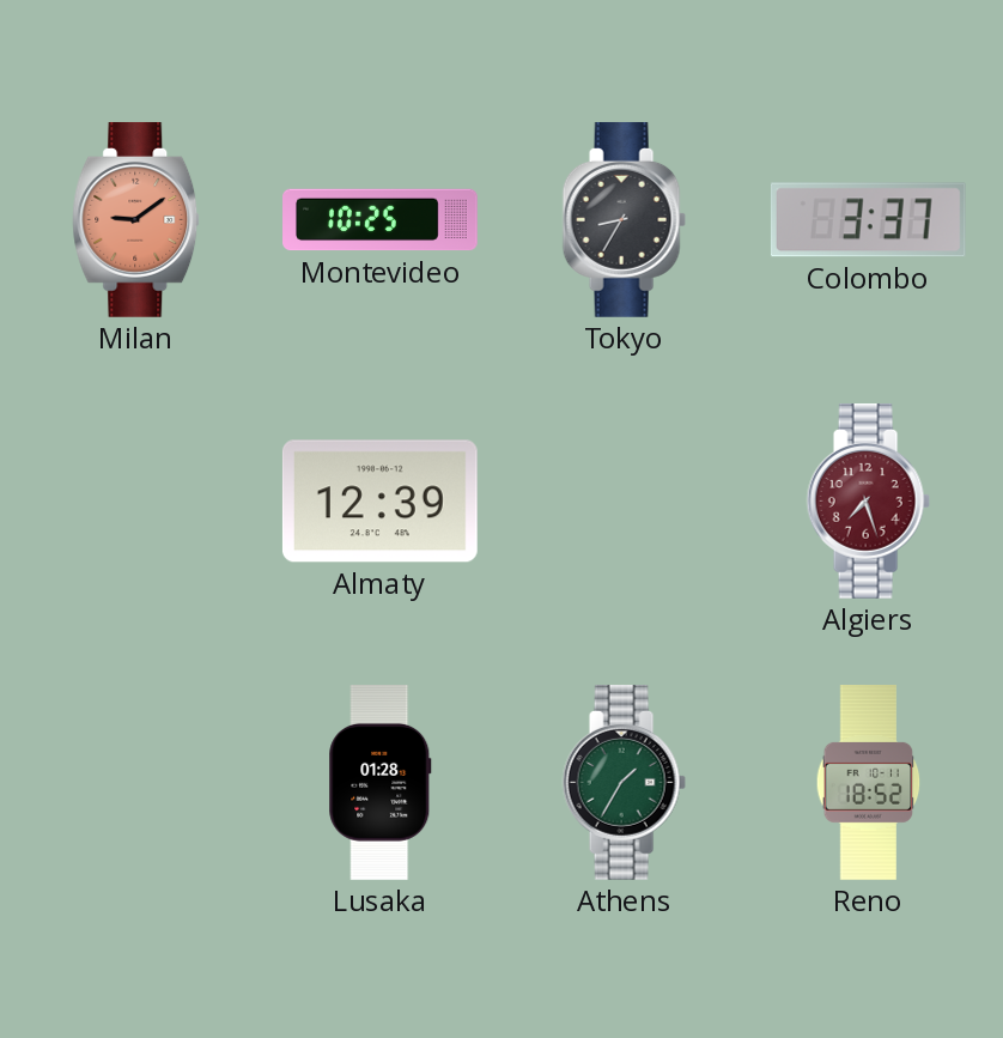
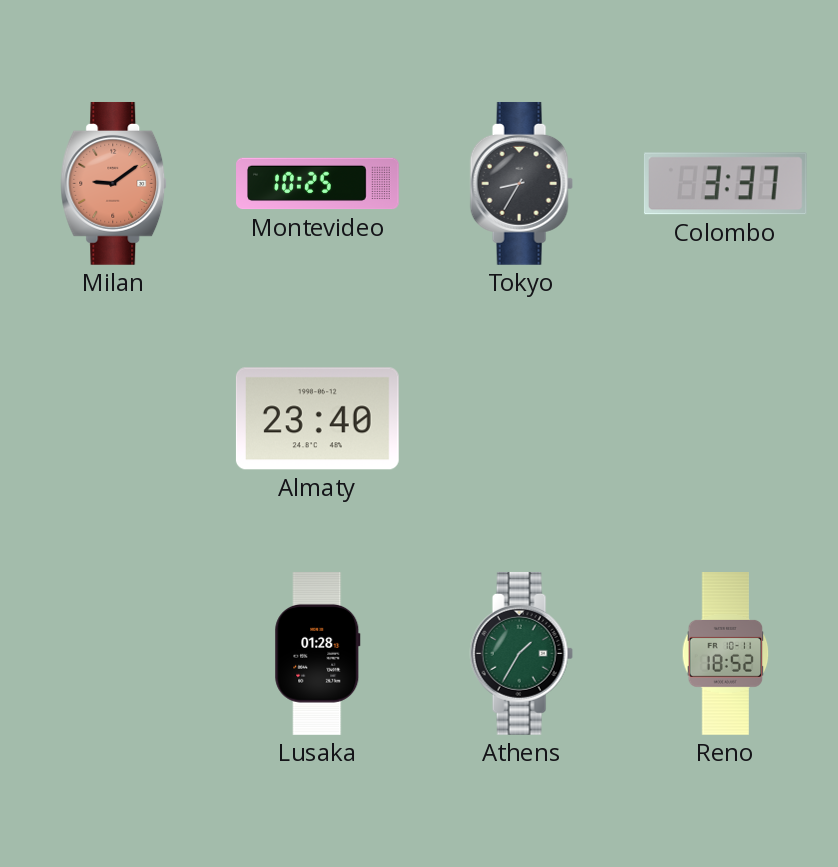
Almaty: 12:39 -> 23:40
Algiers: 7:27 -> none
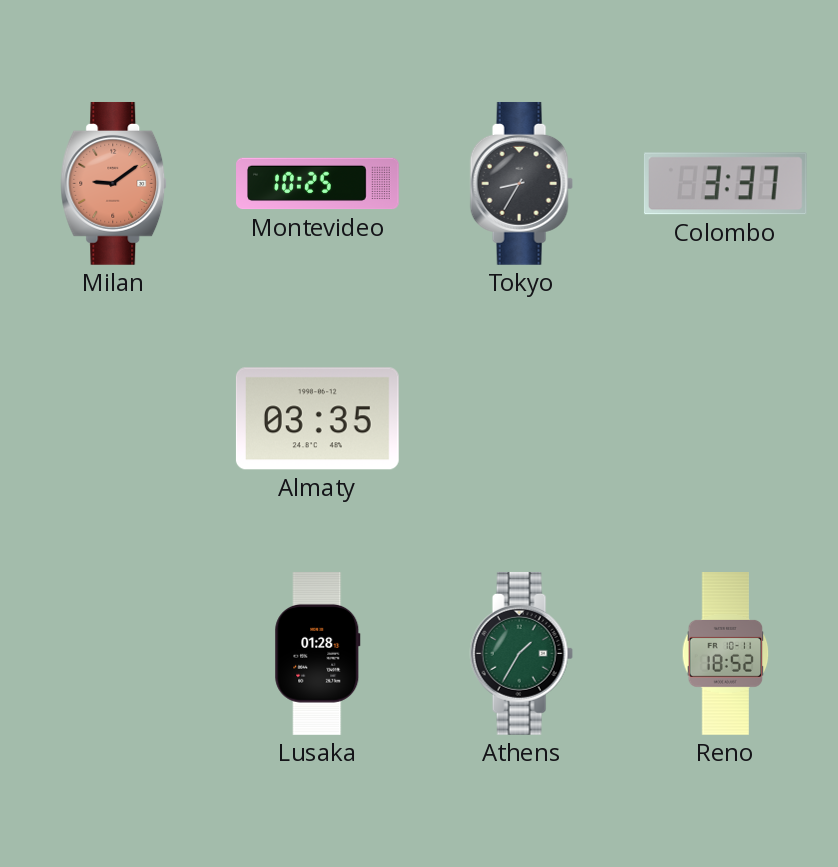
Almaty: 23:40 -> 03:35
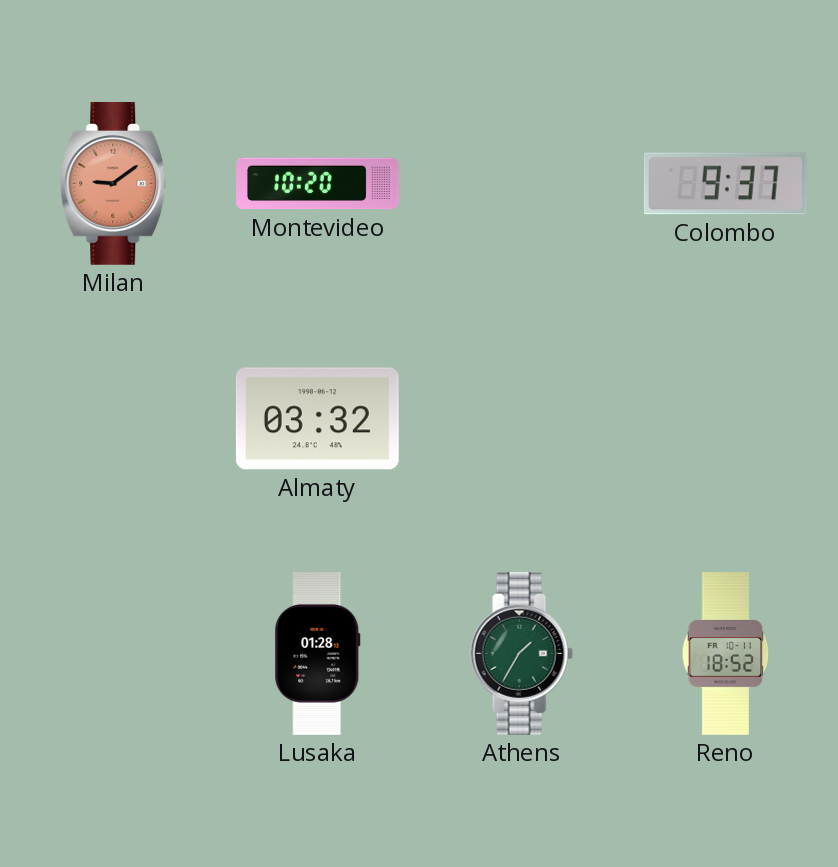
Montevideo: 10:25 -> 10:20
Tokyo: 8:35 -> none
Colombo: 3:37 -> 9:37
Almaty: 03:35 -> 03:32
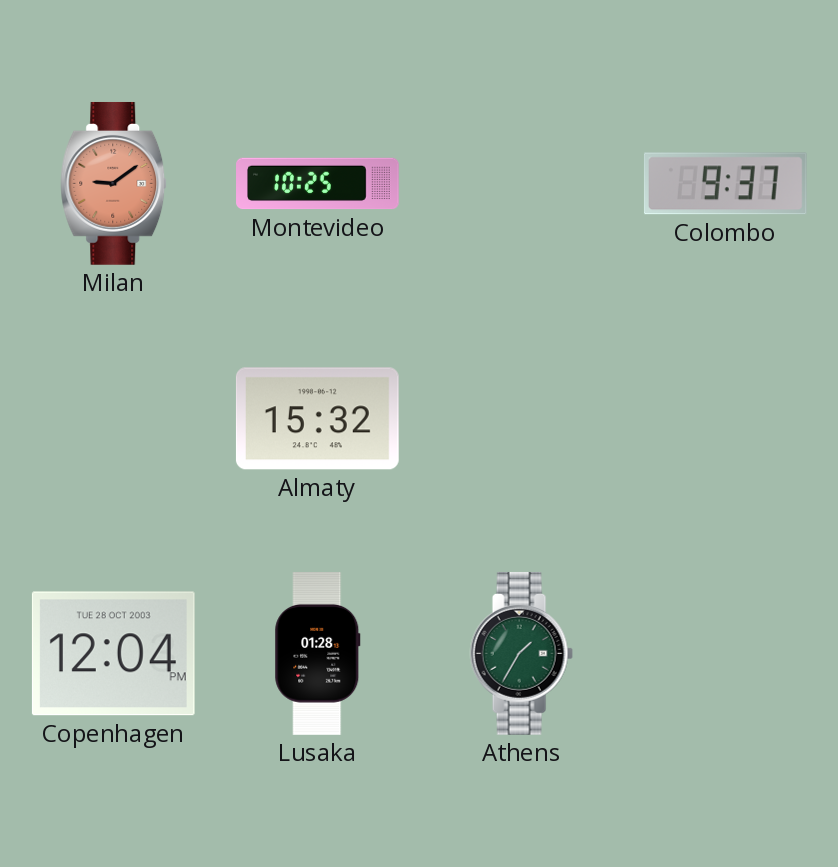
Montevideo: 10:20 -> 10:25
Almaty: 03:32 -> 15:32
Copenhagen: none -> 12:04
Reno: 18:52 -> none
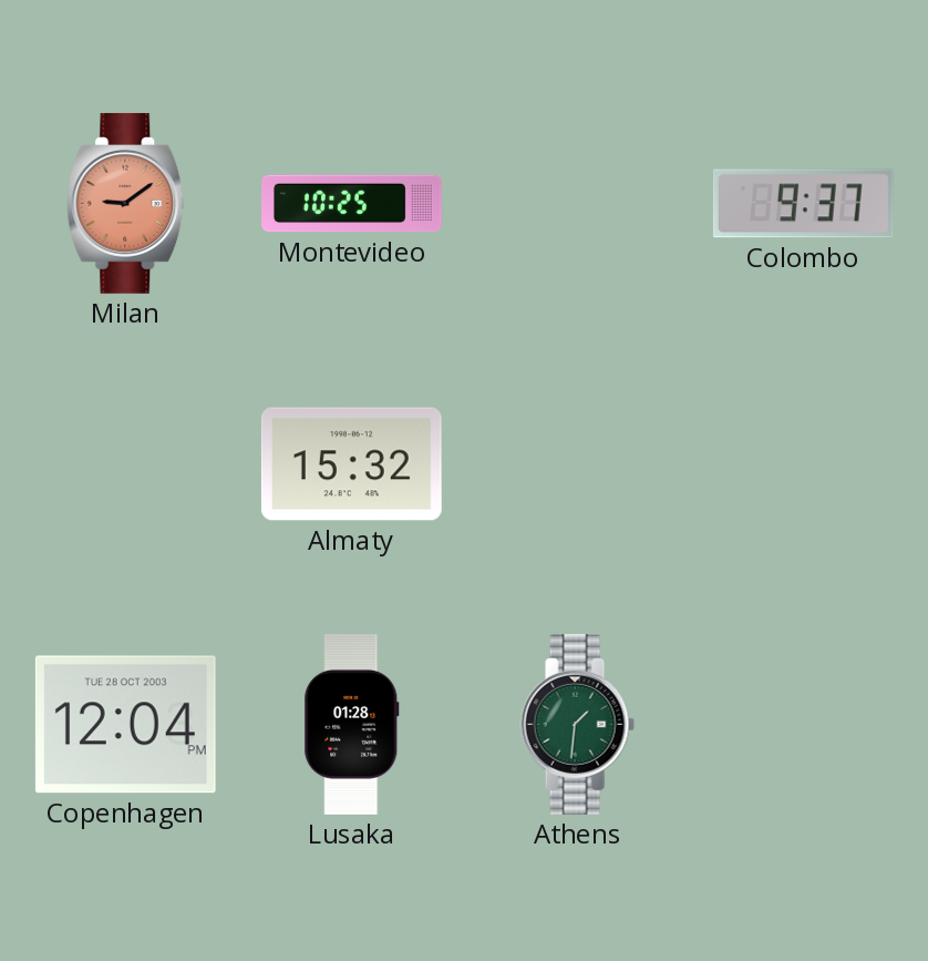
Athens: 1:35 -> 1:31
